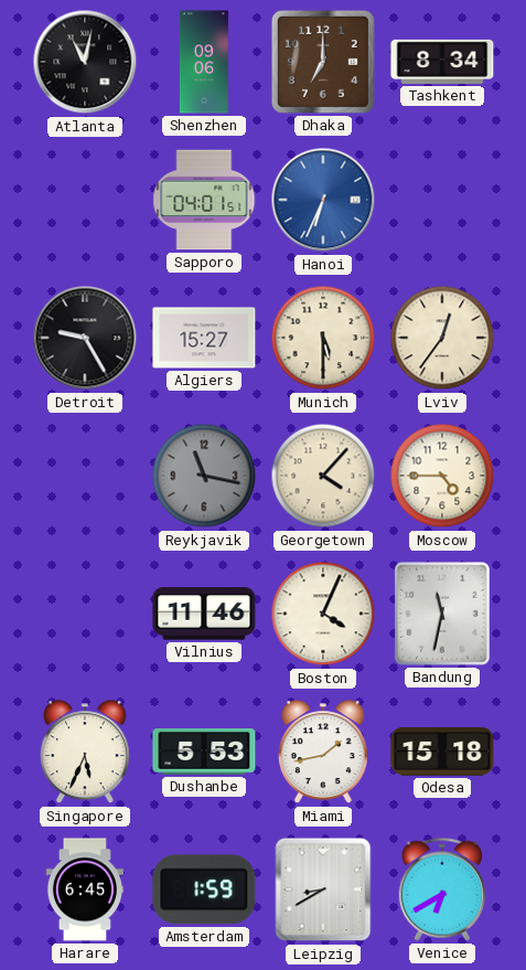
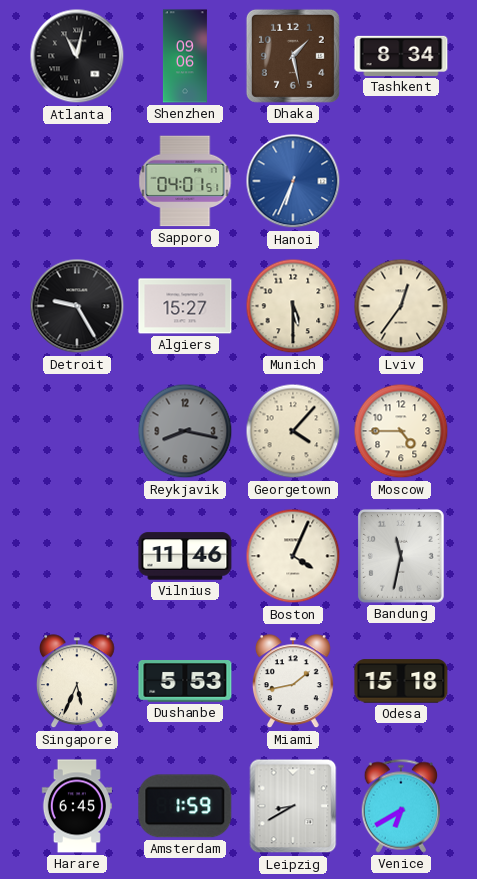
Dhaka: 7:00 -> 1:28
Reykjavik: 11:17 -> 8:17
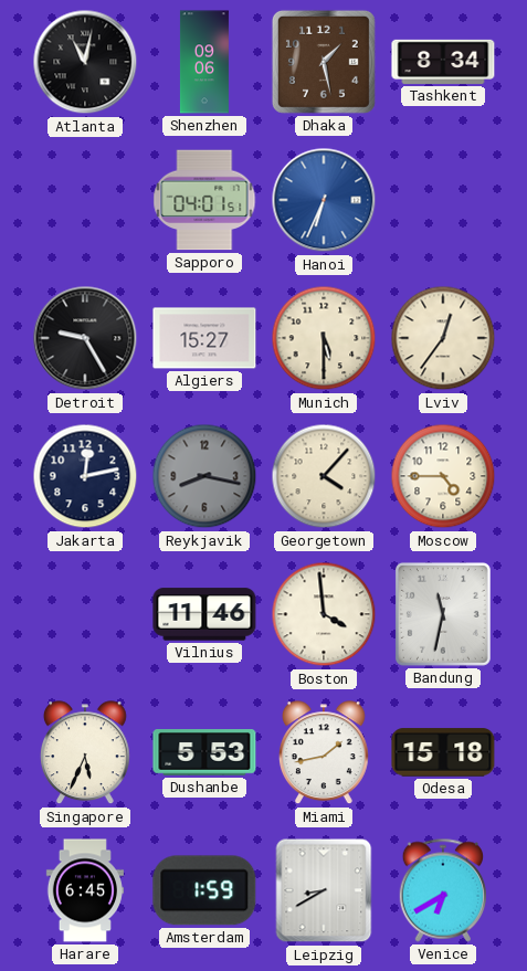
Jakarta: none -> 12:13
Boston: 4:04 -> 3:59
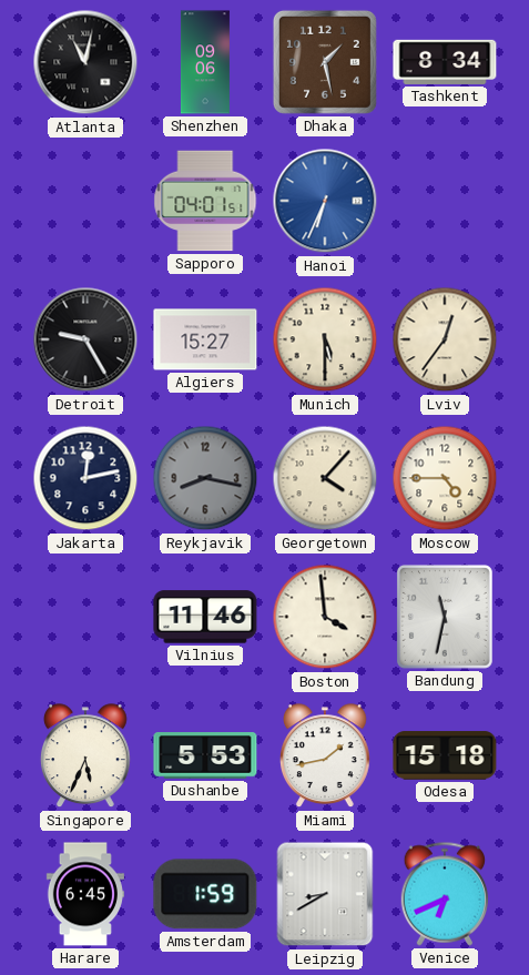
Venice: 6:40 -> 6:41
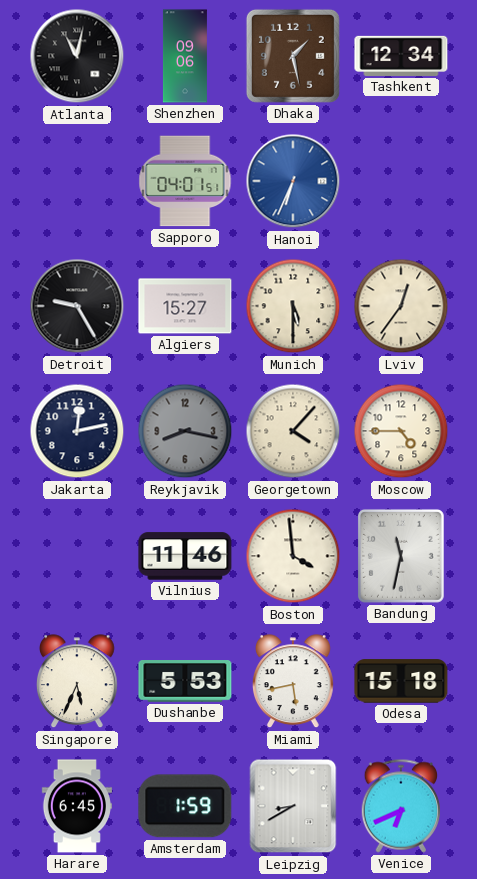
Tashkent: 8:34 -> 12:34
Miami: 1:43 -> 5:43
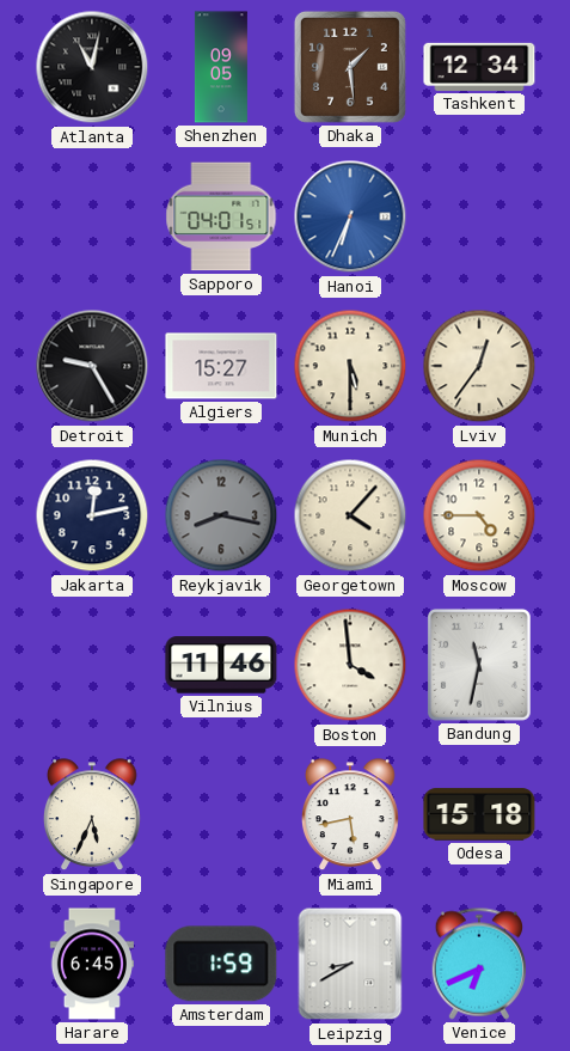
Shenzhen: 09:06 -> 09:05
Dhaka: 1:28 -> 1:29
Dushanbe: 5:53 -> none
